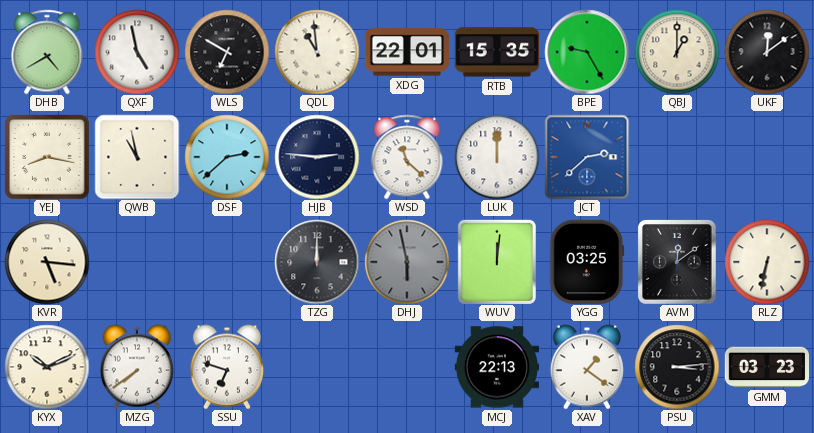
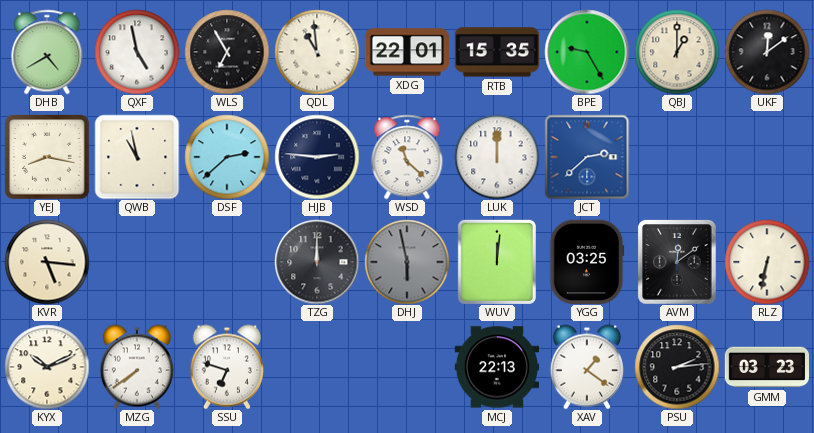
WLS: 6:50 -> 6:55
PSU: 3:14 -> 2:14
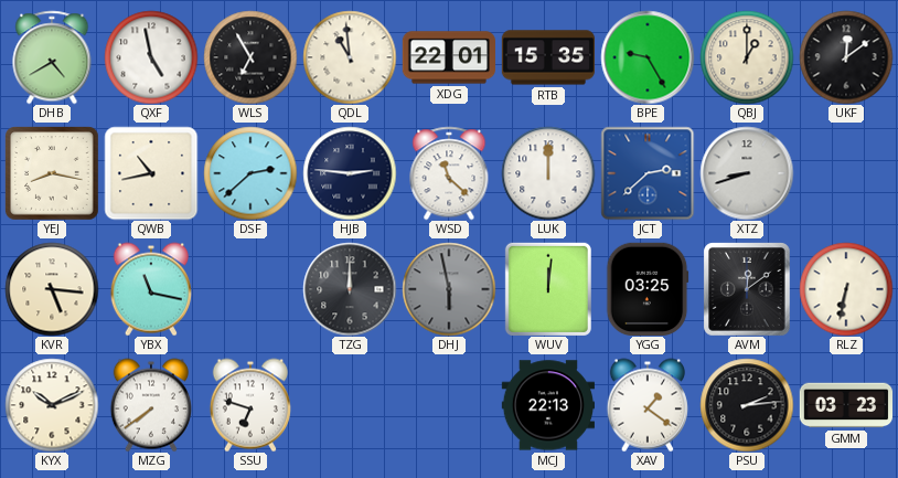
QWB: 10:58 -> 10:43
XTZ: none -> 8:42
YBX: none -> 11:17
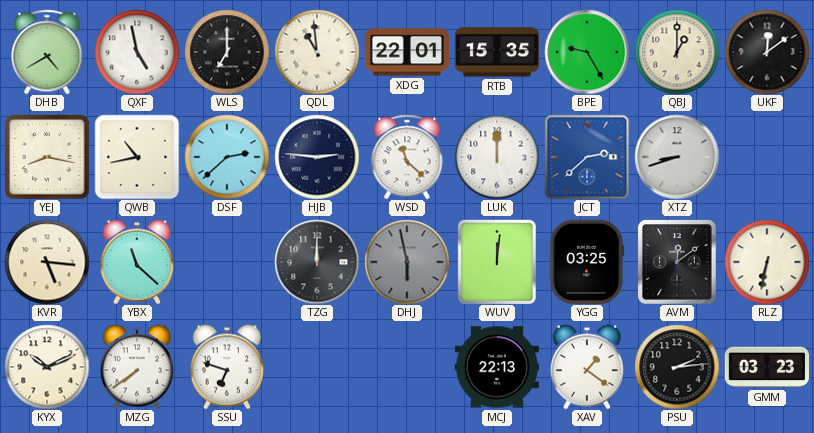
WLS: 6:55 -> 7:00
YBX: 11:17 -> 11:22
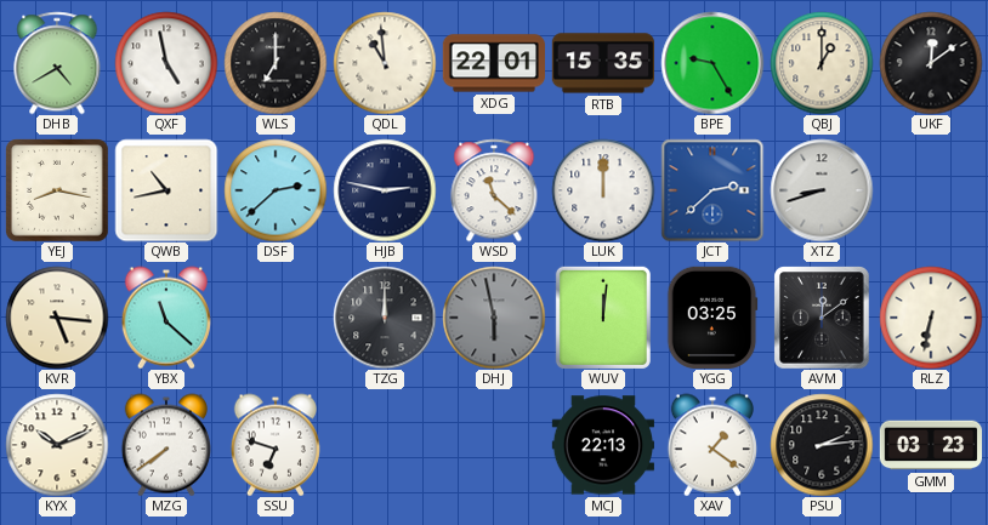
HJB: 2:46 -> 2:47
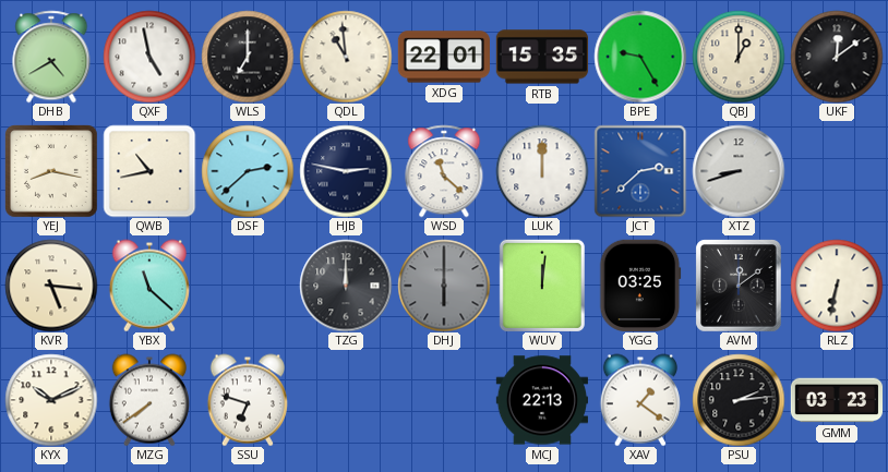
DHJ: 5:58 -> 6:00
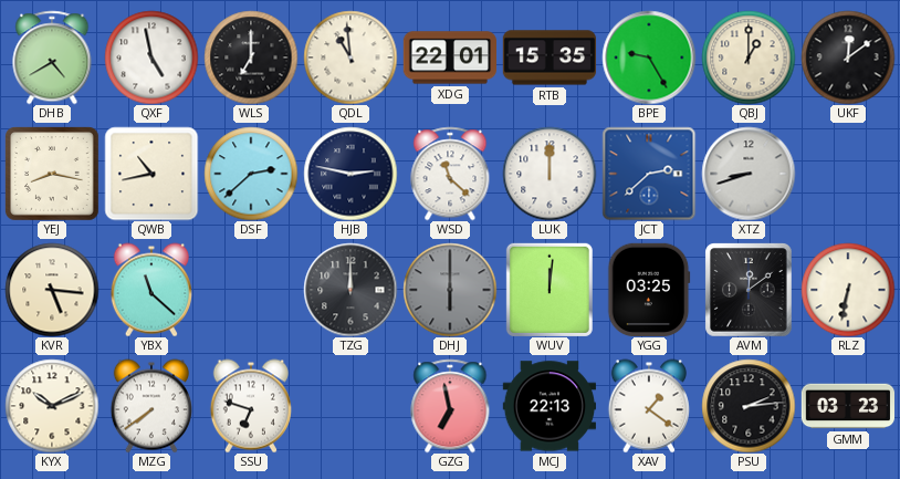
GZG: none -> 6:58
